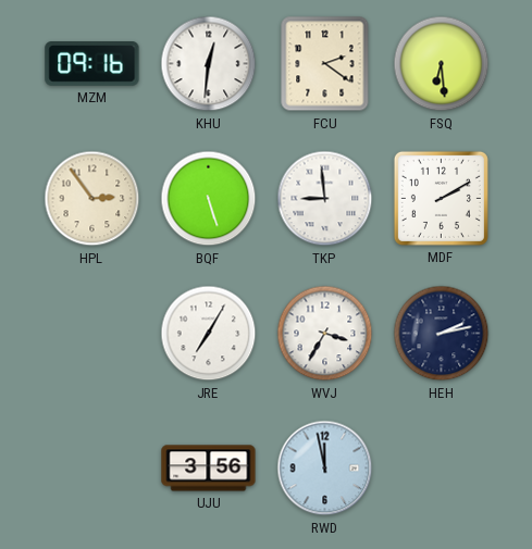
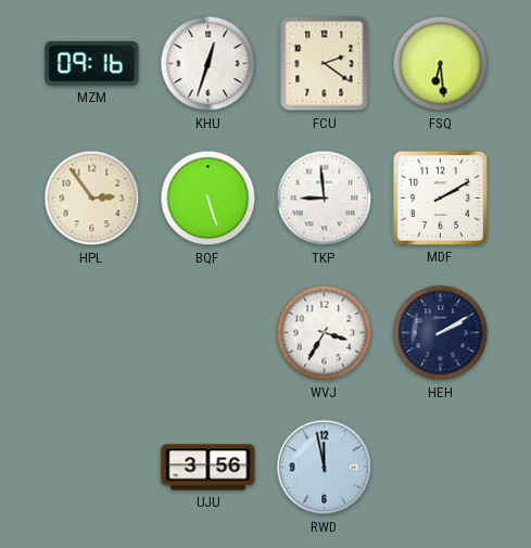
KHU: 12:31 -> 12:33
JRE: 7:05 -> none
HEH: 2:13 -> 2:10
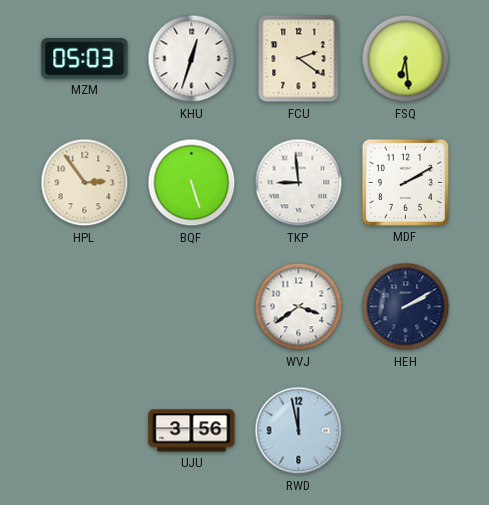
MZM: 09:16 -> 05:03
WVJ: 3:35 -> 3:39
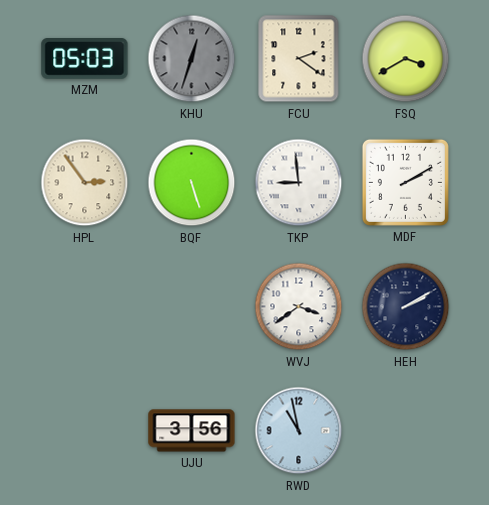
KHU dial: white -> grey
FSQ: 6:29 -> 3:40
RWD: 11:58 -> 10:58
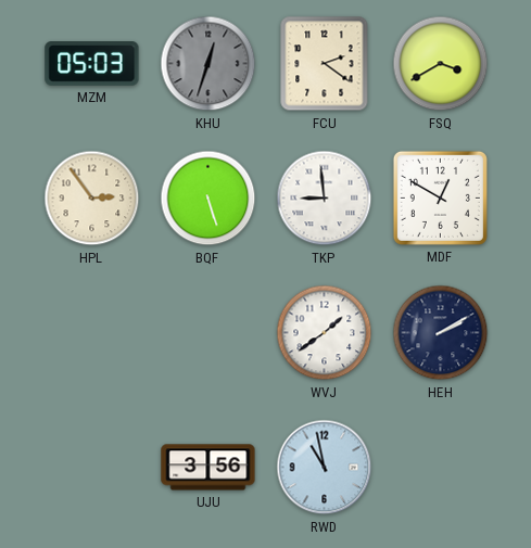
MDF: 2:10 -> 12:50
WVJ: 3:39 -> 1:39
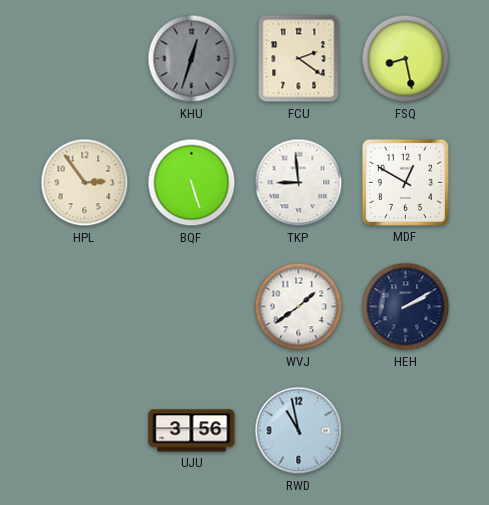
MZM: 05:03 -> none
FSQ: 3:40 -> 8:28
